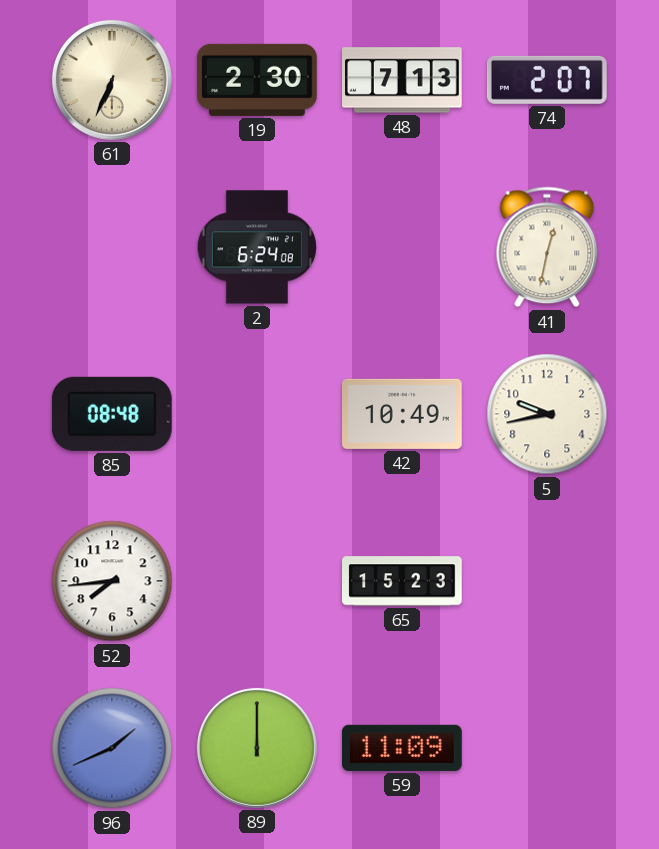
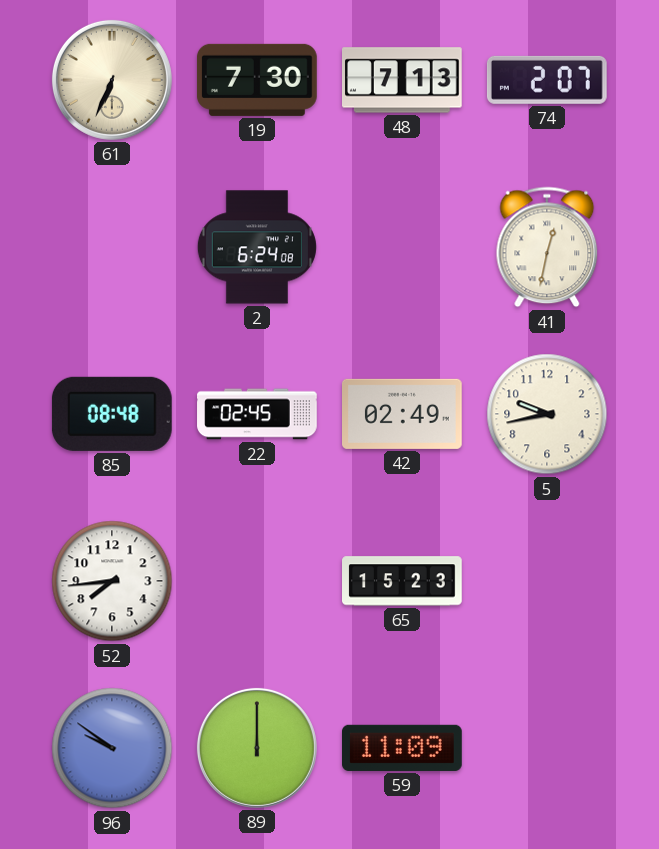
19: 2:30 -> 7:30
22: none -> 02:45
42: 10:49 -> 02:49
96: 1:41 -> 9:51
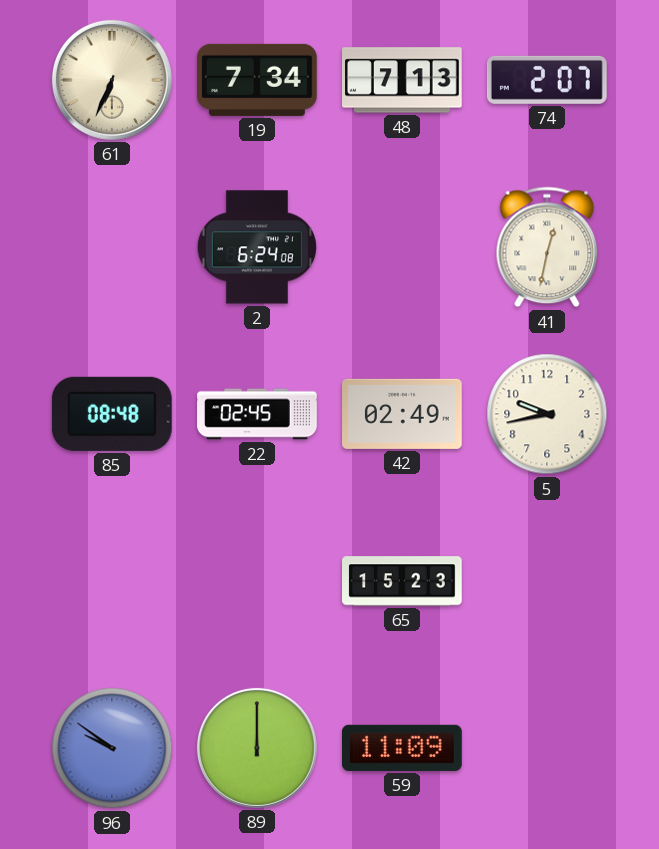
19: 7:30 -> 7:34
52: 7:44 -> none
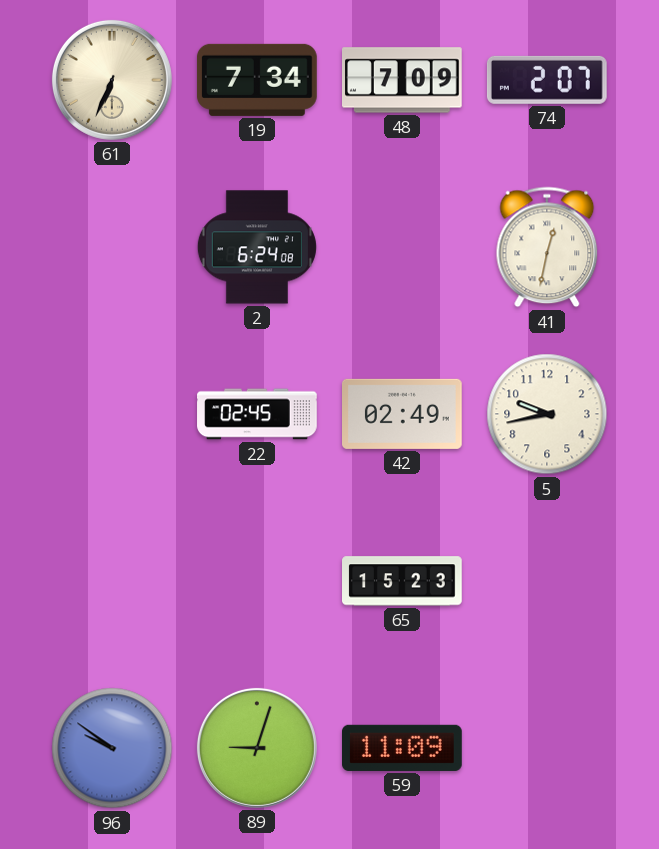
48: 7:13 -> 7:09
85: 08:48 -> none
89: 12:00 -> 9:03
